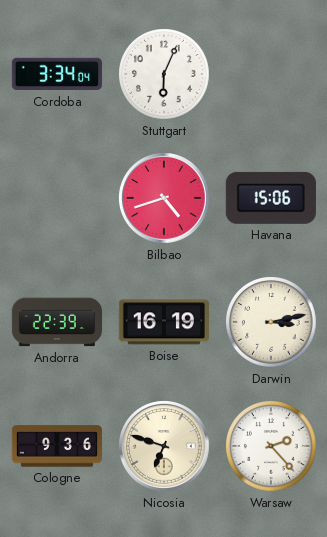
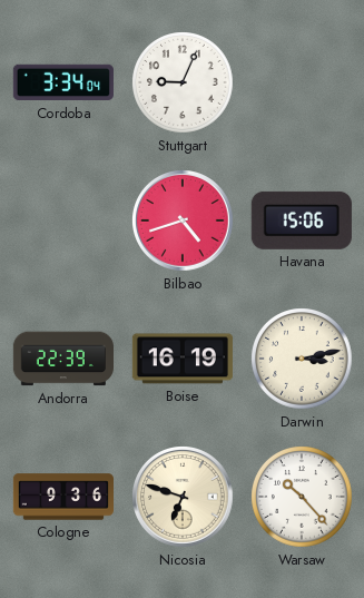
Stuttgart: 6:04 -> 9:04
Warsaw: 2:23 -> 10:23
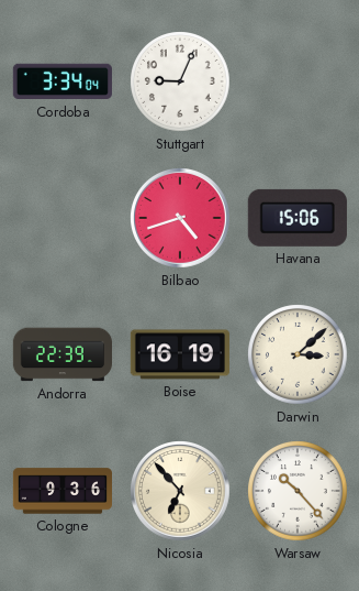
Darwin: 3:13 -> 3:08
Nicosia: 6:48 -> 6:53
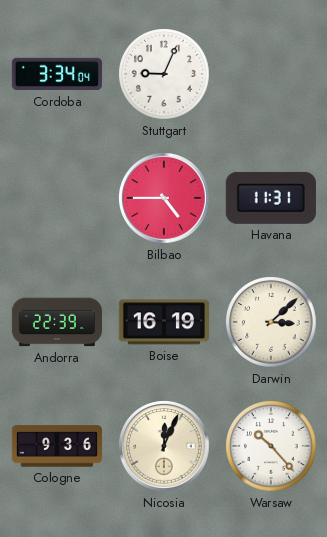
Bilbao: 4:42 -> 4:45
Havana: 15:06 -> 11:31
Nicosia: 6:53 -> 12:04
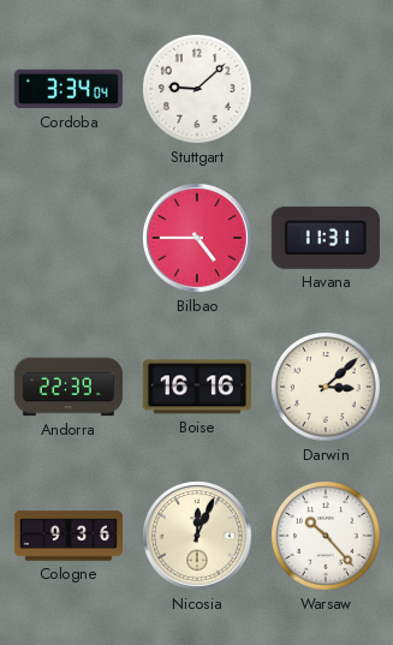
Stuttgart: 9:04 -> 9:08
Boise: 16:19 -> 16:16
